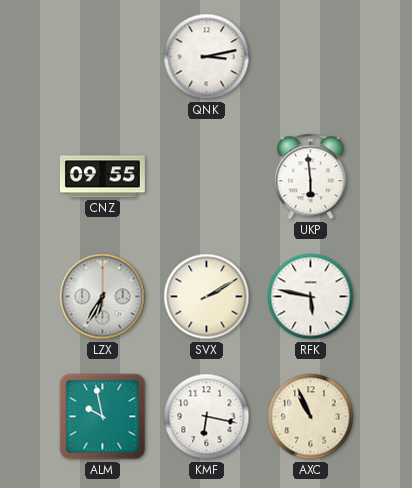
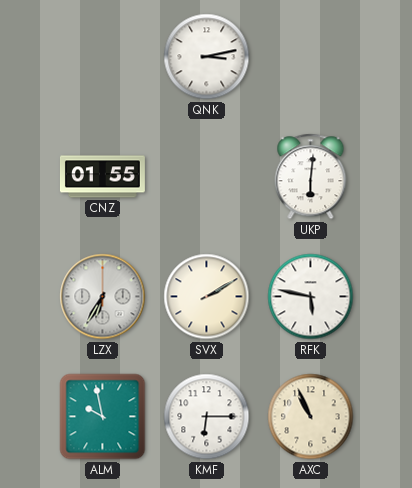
CNZ: 09:55 -> 01:55
UKP: 5:59 -> 6:01
KMF: 6:17 -> 6:15
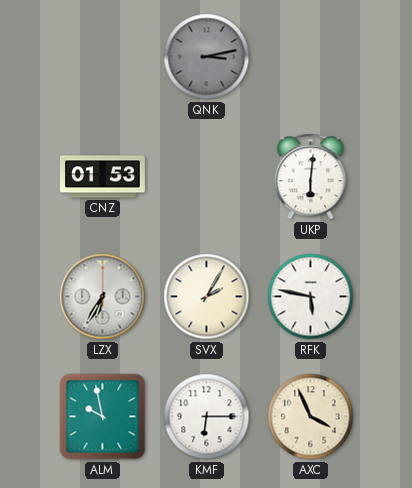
QNK dial: white -> grey
CNZ: 01:55 -> 01:53
SVX: 2:10 -> 2:05
AXC: 10:56 -> 3:56
